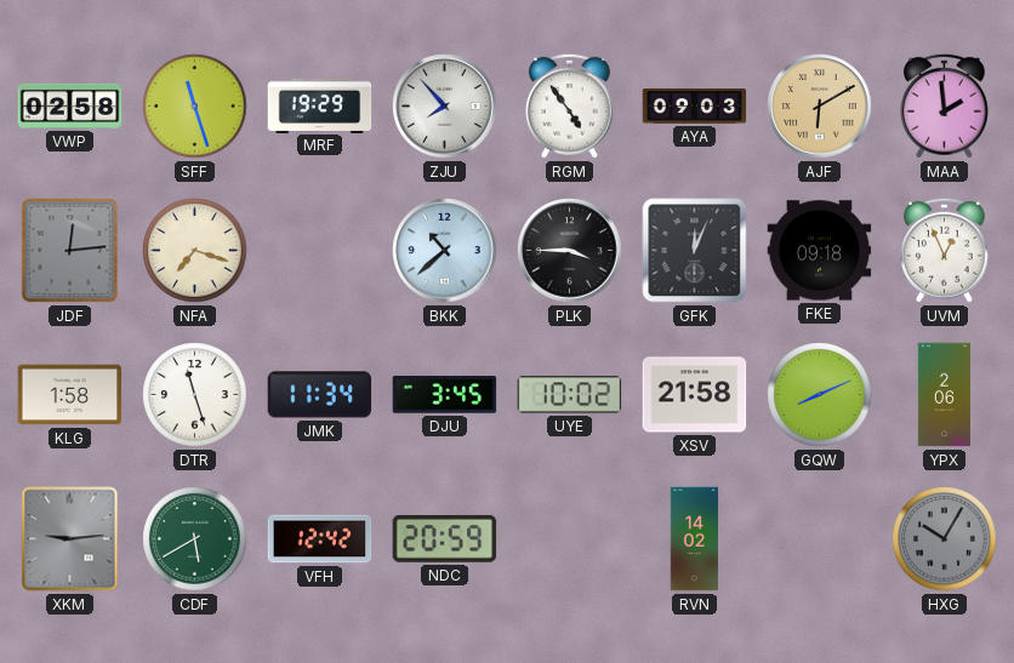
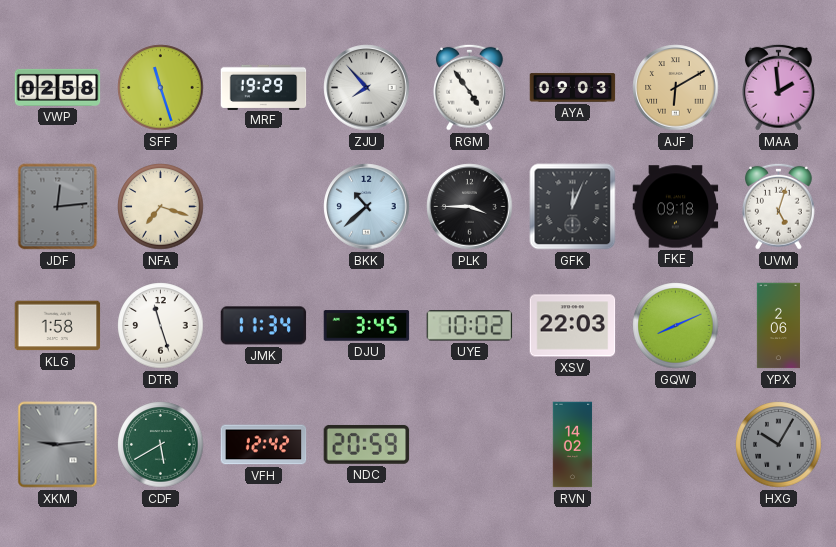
UVM: 12:56 -> 5:03
XSV: 21:58 -> 22:03
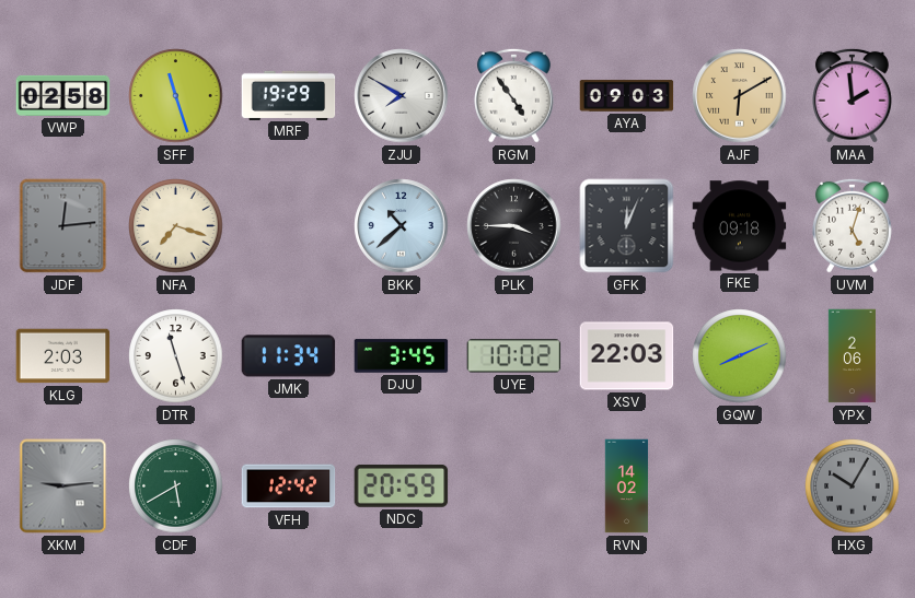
ZJU: 7:53 -> 7:50
KLG: 1:58 -> 2:03
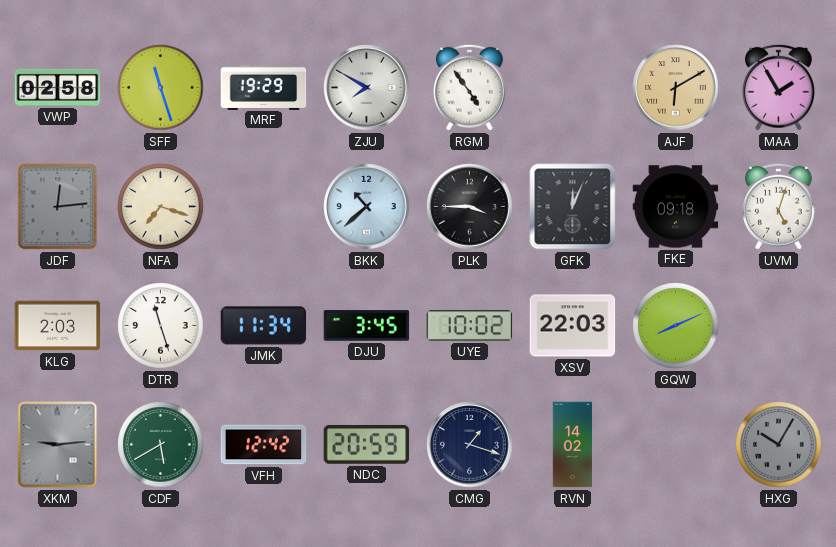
AYA: 09:03 -> none
MAA: 1:59 -> 1:55
YPX: 2:06 -> none
CMG: none -> 1:18
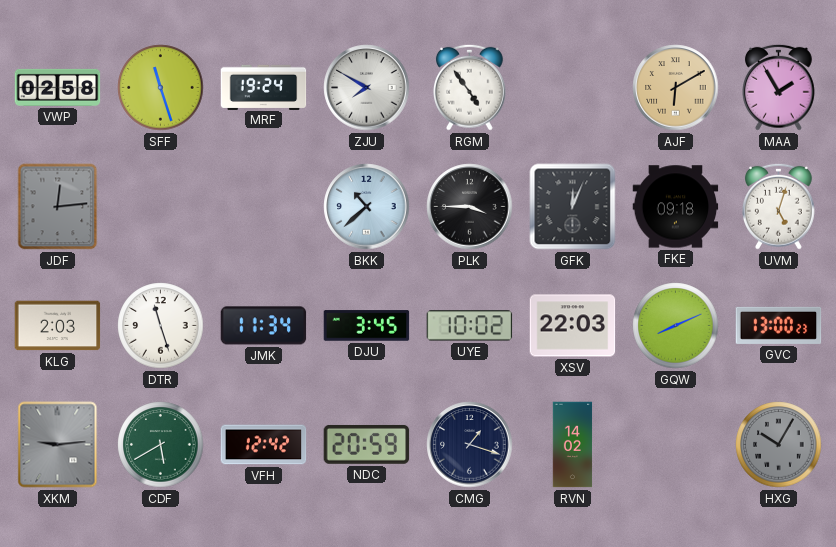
MRF: 19:29 -> 19:24
NFA: 7:18 -> none
GVC: none -> 13:00
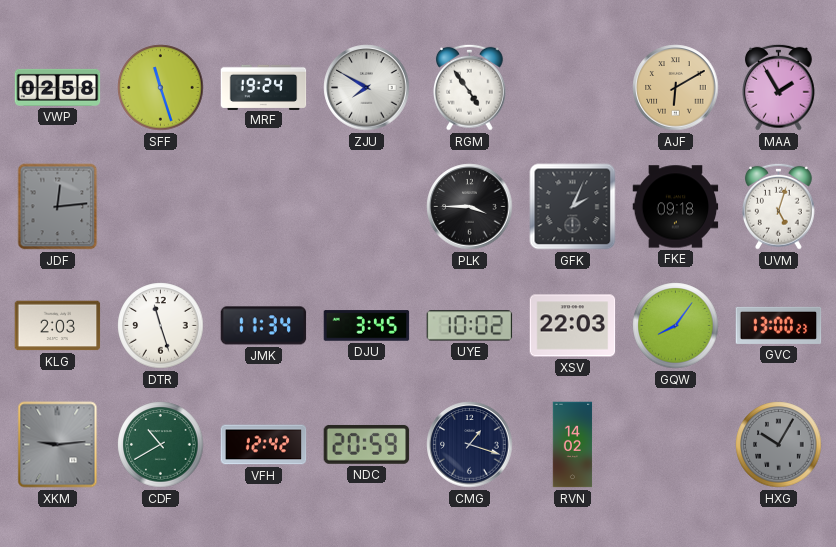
BKK: 10:38 -> none
GFK: 12:04 -> 2:04
GQW: 8:11 -> 8:06
CDF: 5:40 -> 10:40
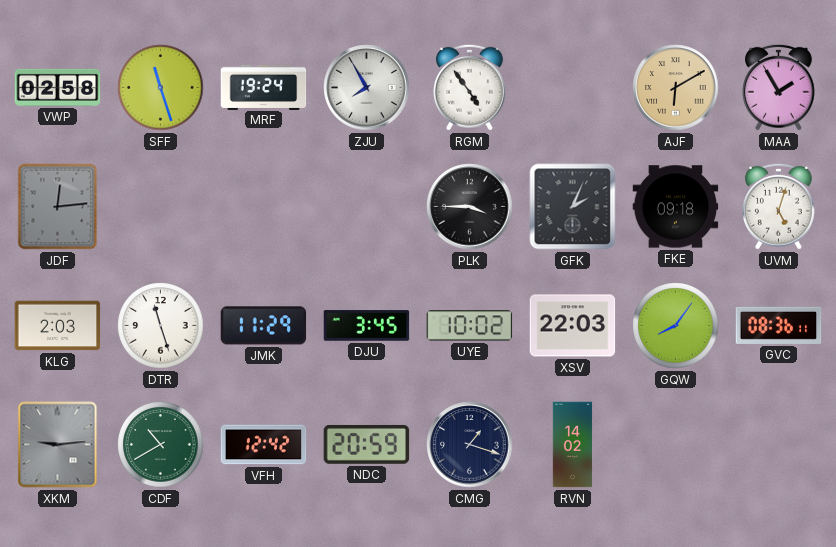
ZJU: 7:50 -> 7:55
JMK: 11:34 -> 11:29
GVC: 13:00 -> 08:36
HXG: 10:05 -> none
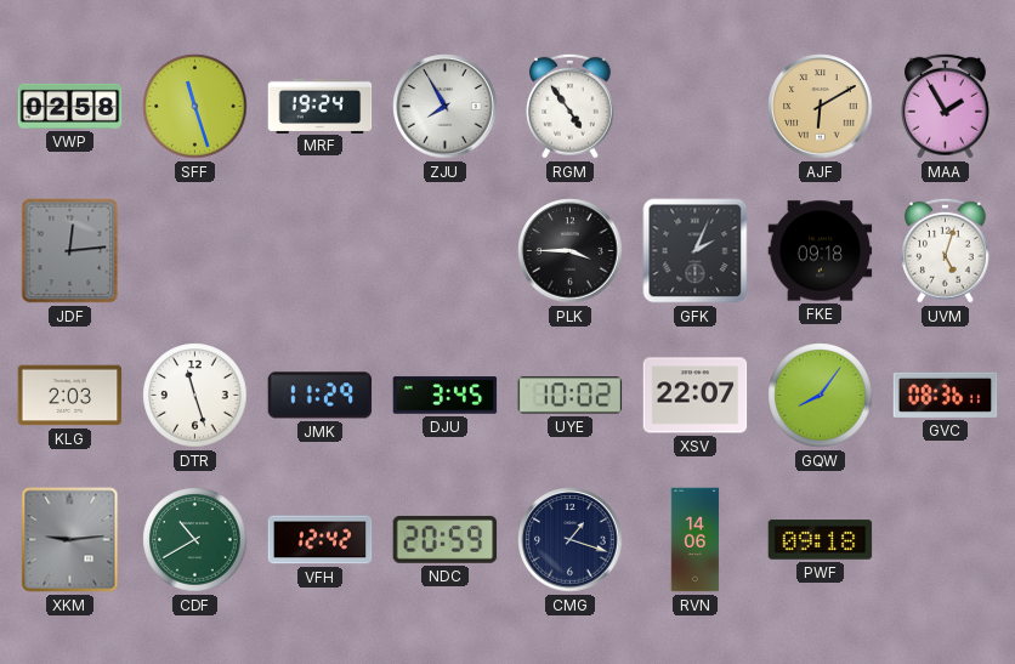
XSV: 22:03 -> 22:07
RVN: 14:02 -> 14:06
PWF: none -> 09:18
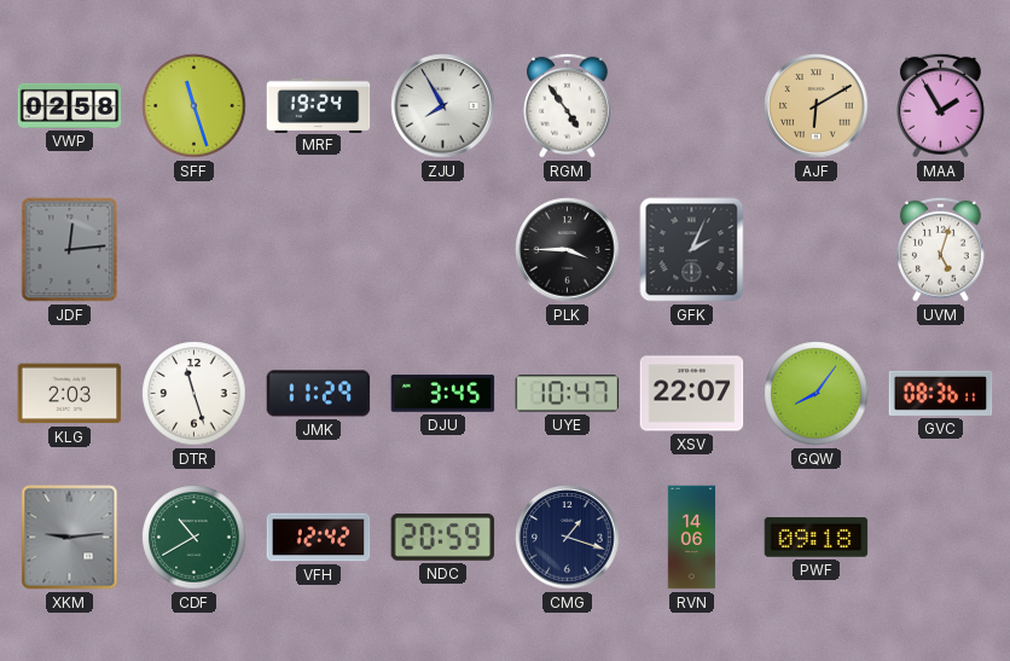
FKE: 09:18 -> none
UYE: 10:02 -> 10:47
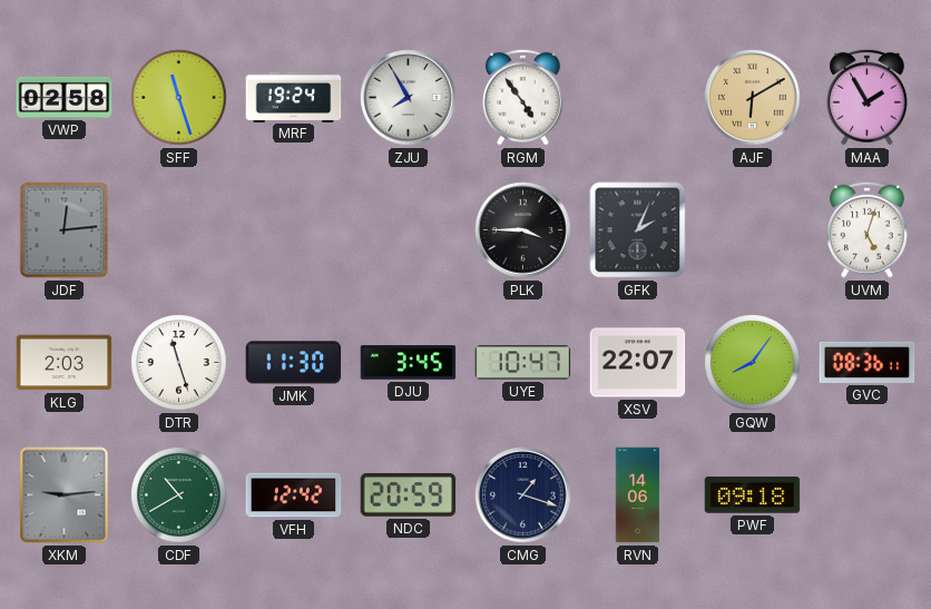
JMK: 11:29 -> 11:30
